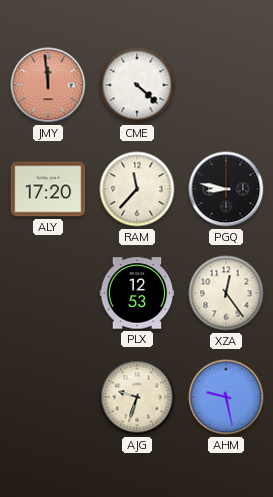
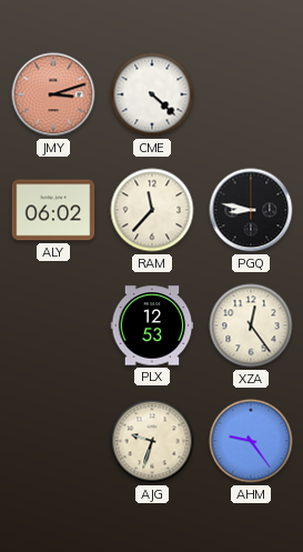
JMY: 11:59 -> 3:12
ALY: 17:20 -> 06:02
AHM: 9:28 -> 9:24
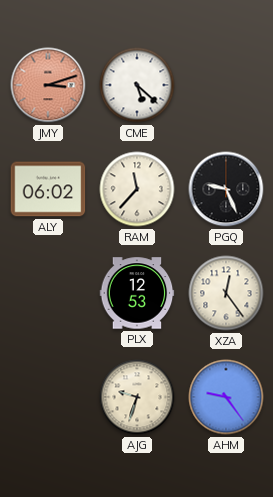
CME: 4:22 -> 5:22
PGQ: 8:47 -> 9:26
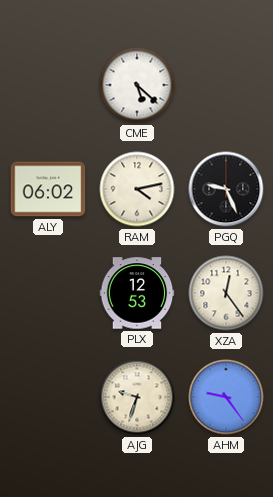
JMY: 3:12 -> none
RAM: 11:37 -> 4:13
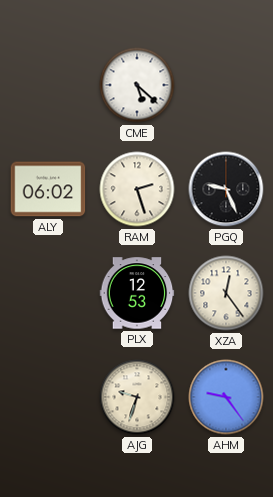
RAM: 4:13 -> 2:27
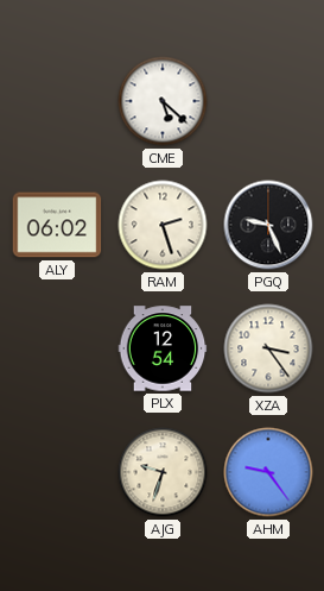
PLX: 12:53 -> 12:54
XZA: 12:24 -> 3:24
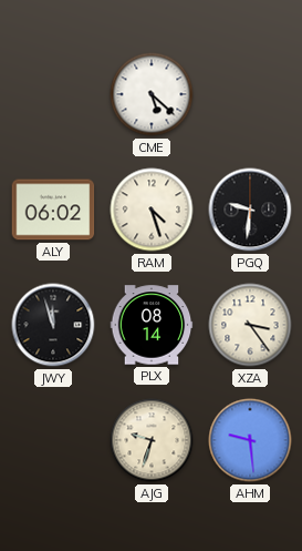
RAM: 2:27 -> 4:27
PGQ: 9:26 -> 9:31
JWY: none -> 11:57
PLX: 12:54 -> 08:14
AHM: 9:24 -> 9:29
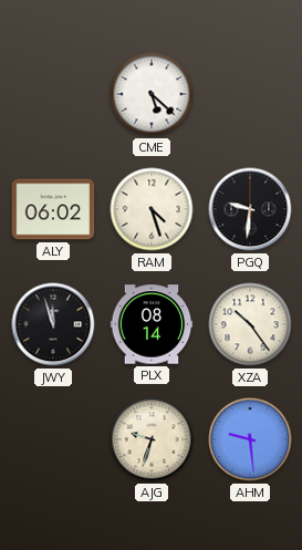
XZA: 3:24 -> 10:24
